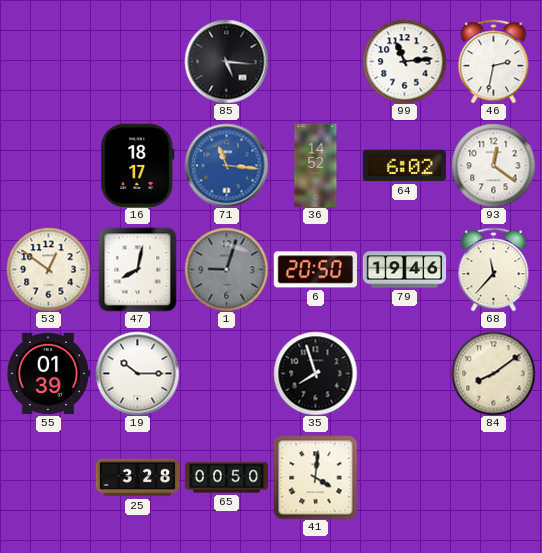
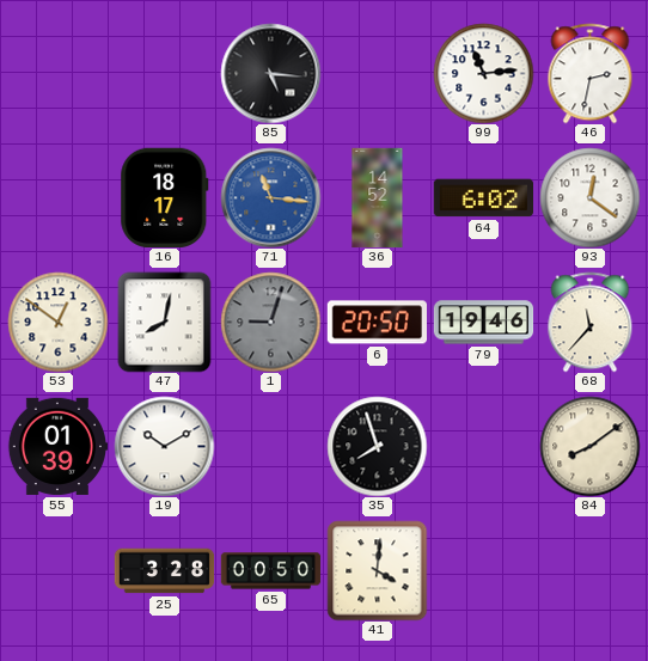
19: 10:15 -> 10:10
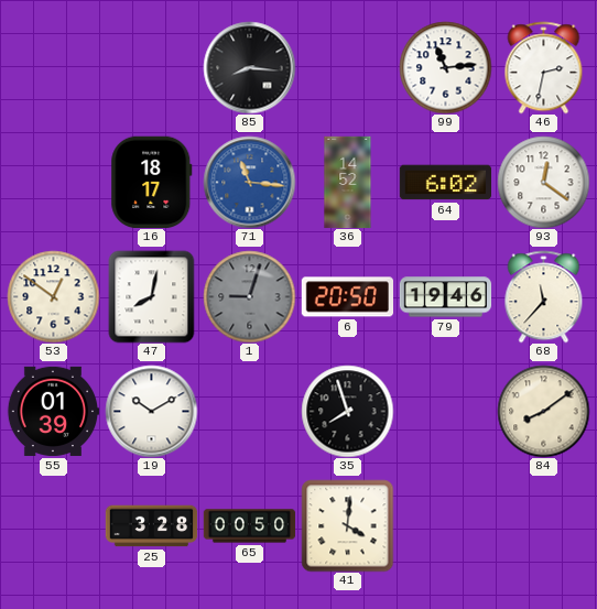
85: 5:16 -> 8:16
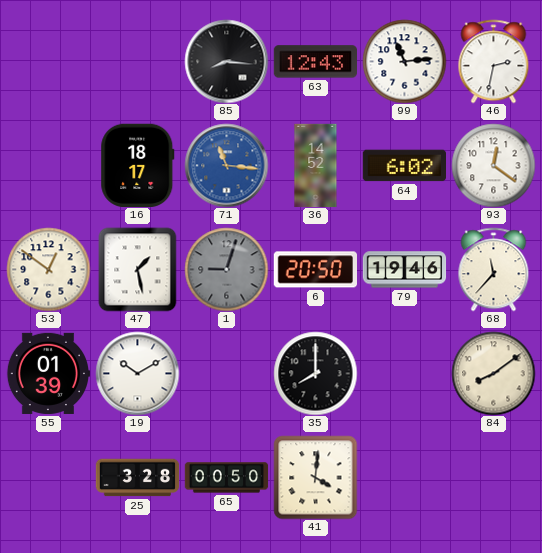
63: none -> 12:43
47: 8:02 -> 1:28
35: 7:57 -> 8:00
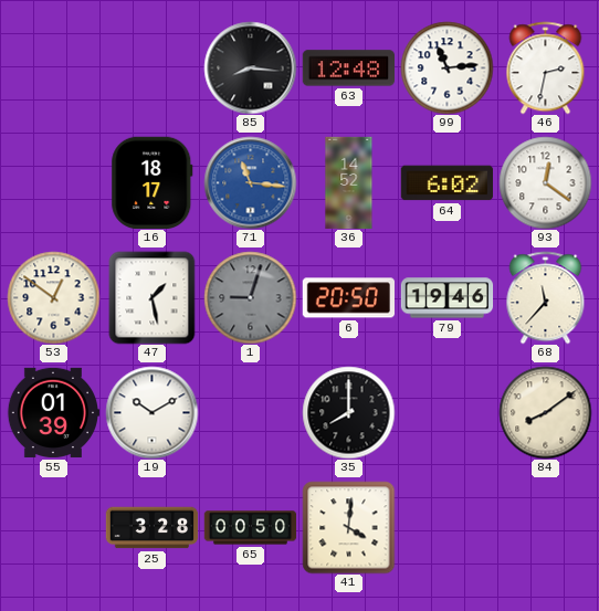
63: 12:43 -> 12:48
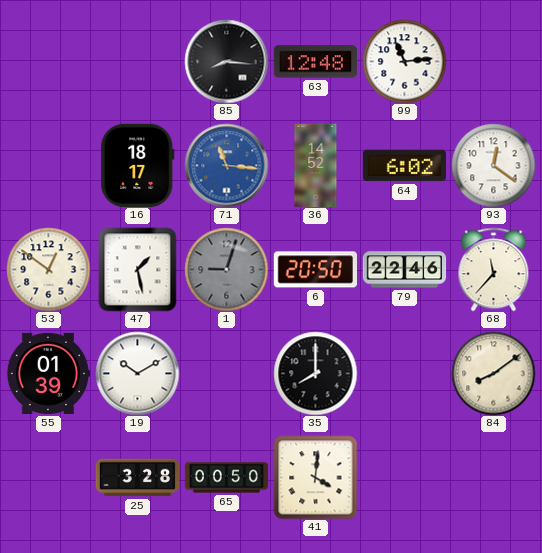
46: 2:32 -> none
79: 19:46 -> 22:46
